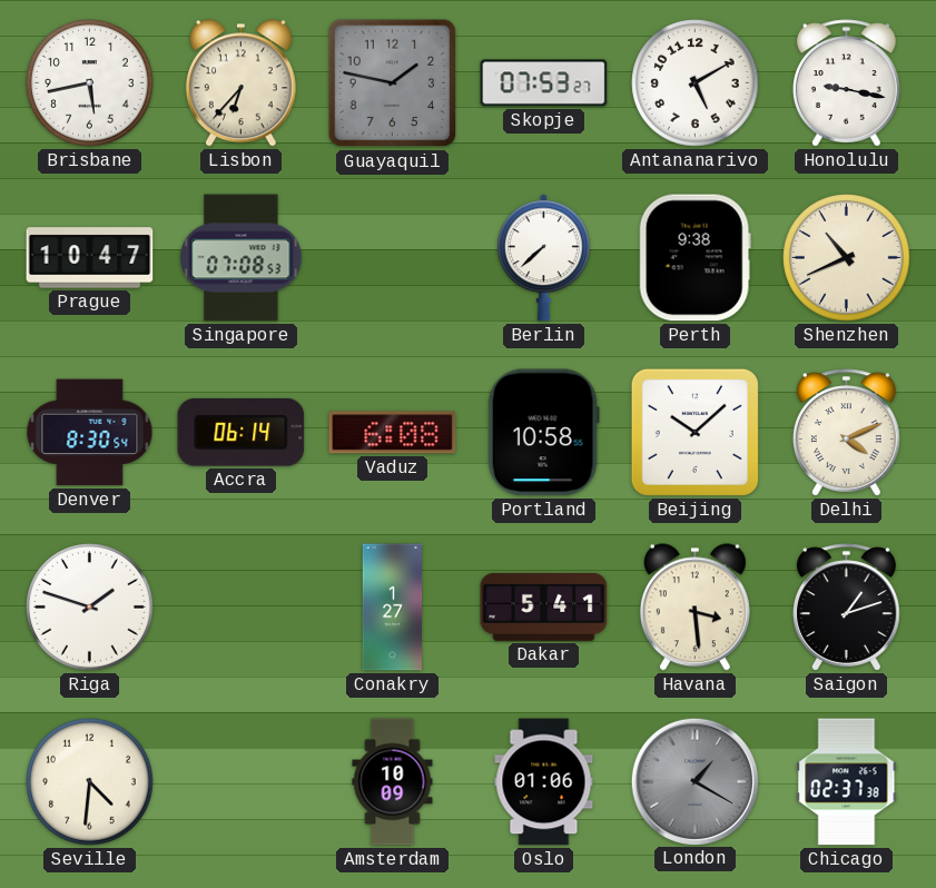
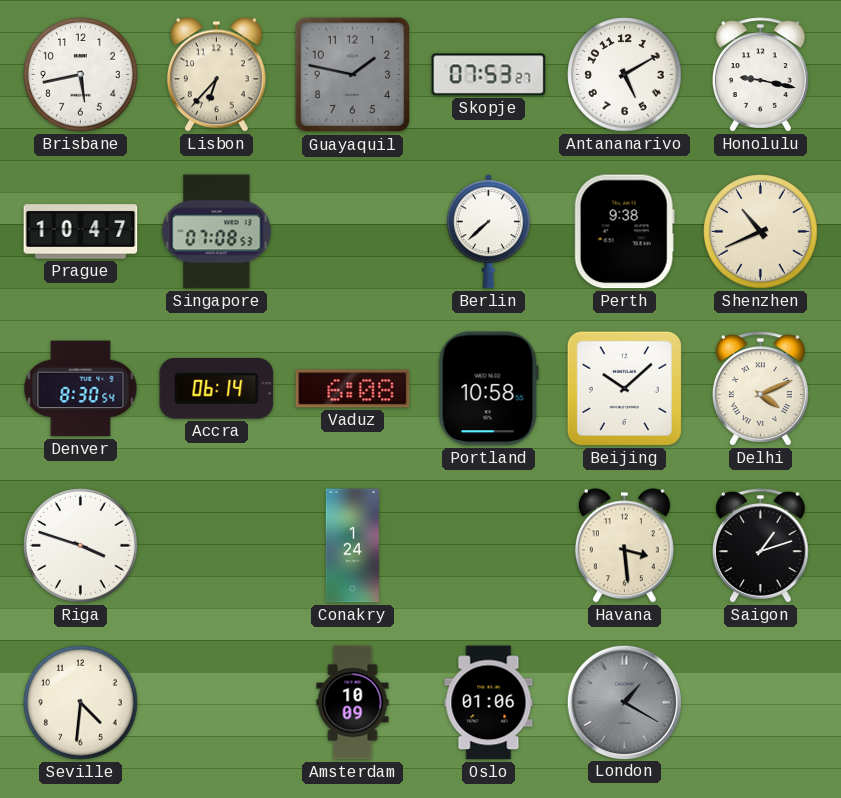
Riga: 1:48 -> 3:48
Conakry: 1:27 -> 1:24
Dakar: 5:41 -> none
Chicago: 02:37 -> none
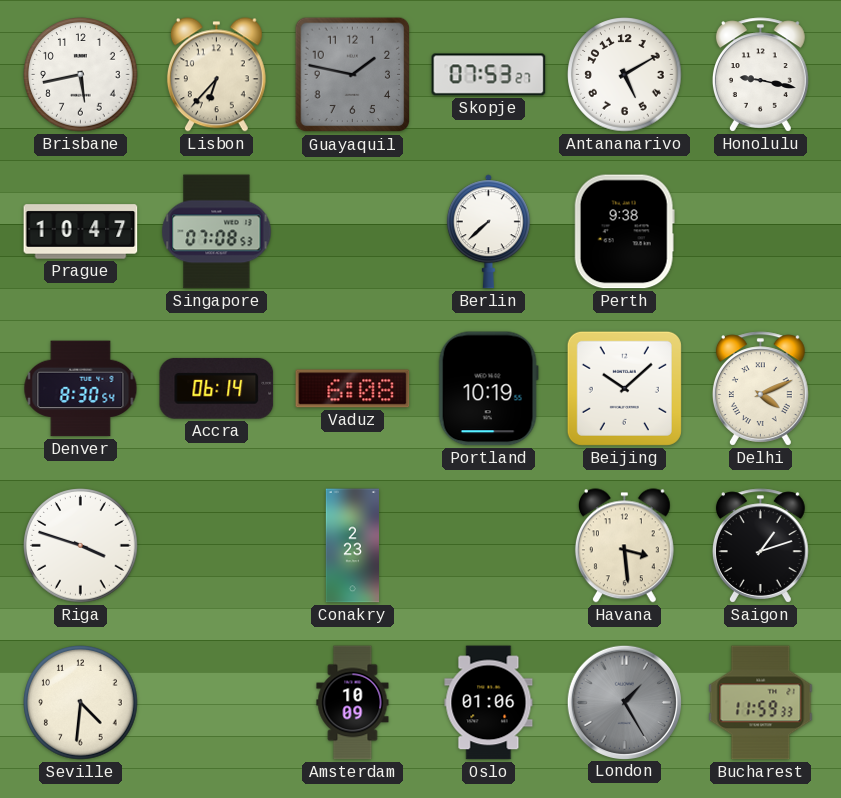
Shenzhen: 10:41 -> none
Portland: 10:58 -> 10:19
Conakry: 1:24 -> 2:23
London: 1:20 -> 1:25
Bucharest: none -> 11:59
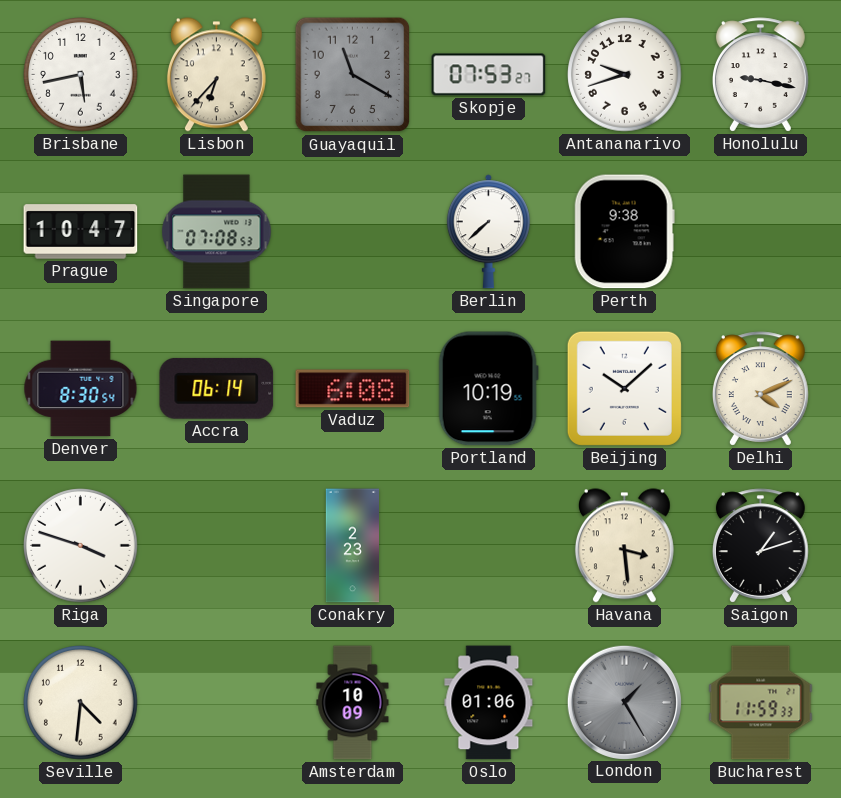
Guayaquil: 1:47 -> 11:20
Antananarivo: 5:10 -> 9:42
